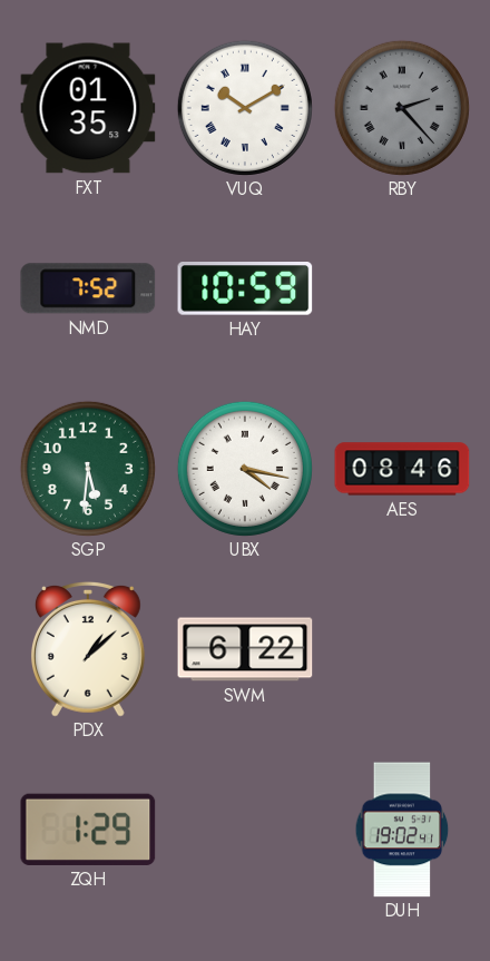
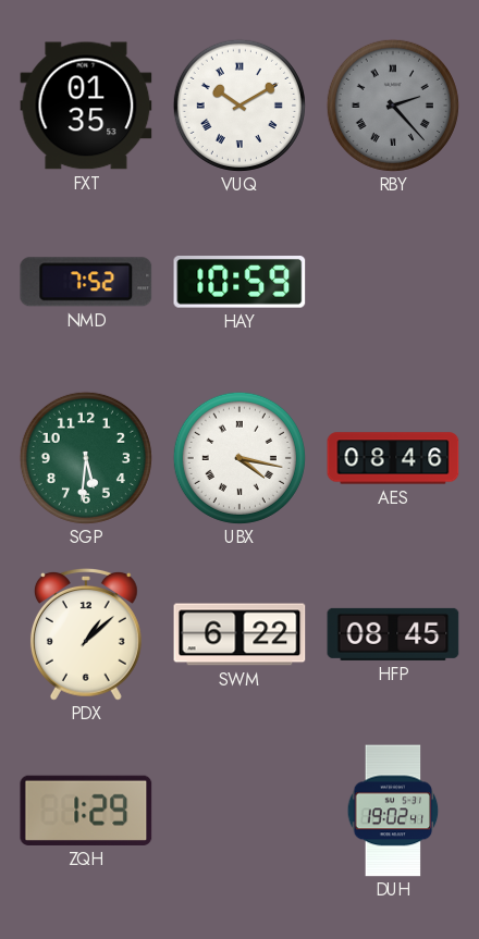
HFP: none -> 08:45
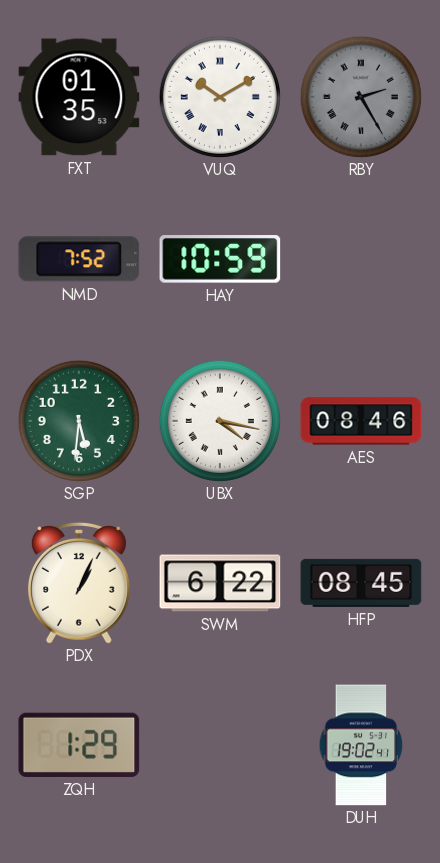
RBY: 2:23 -> 2:25
PDX: 1:08 -> 1:04
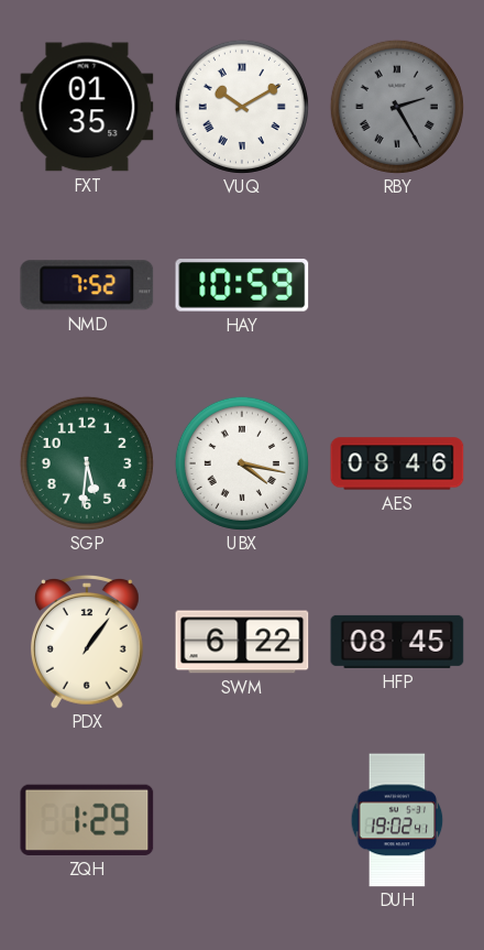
PDX: 1:04 -> 1:06
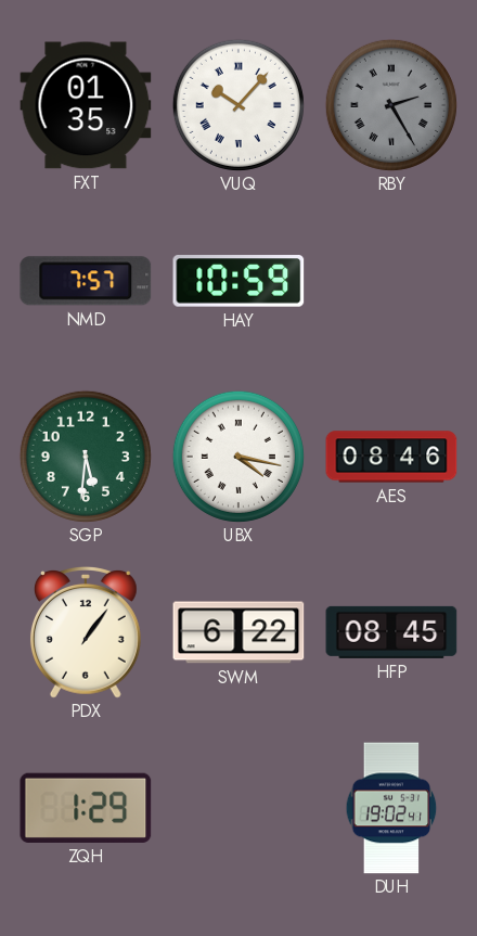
VUQ: 10:10 -> 10:07
NMD: 7:52 -> 7:57
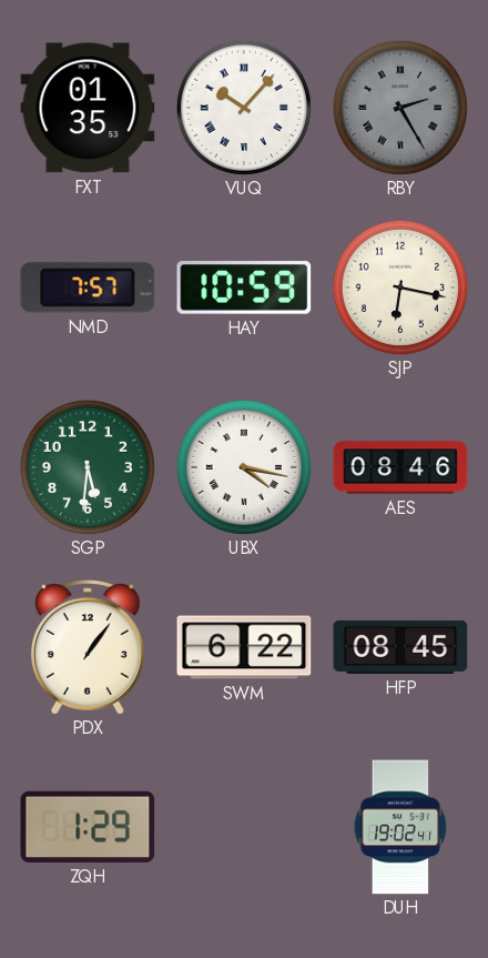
SJP: none -> 6:17
